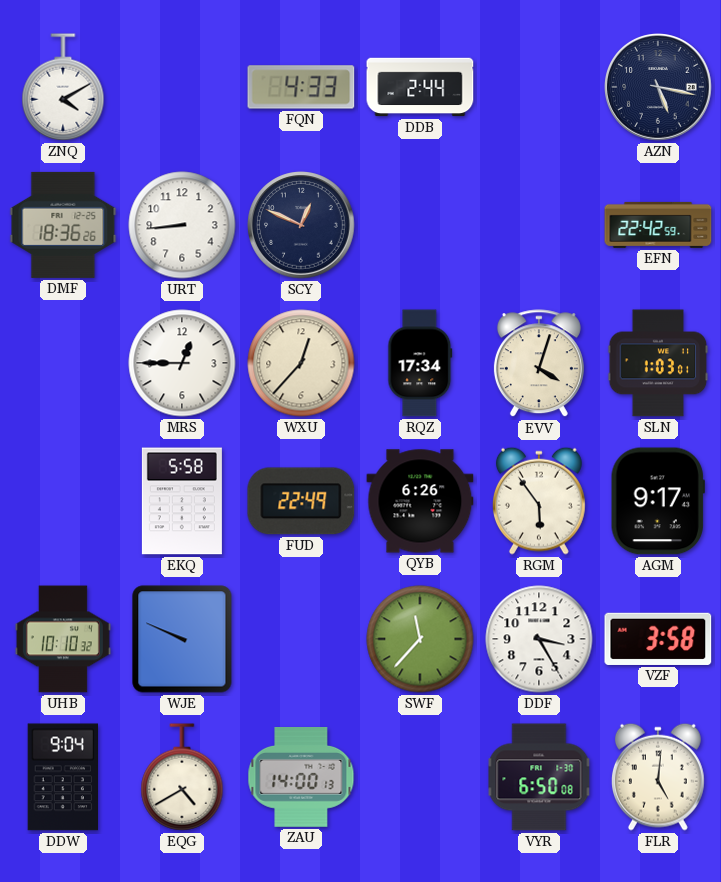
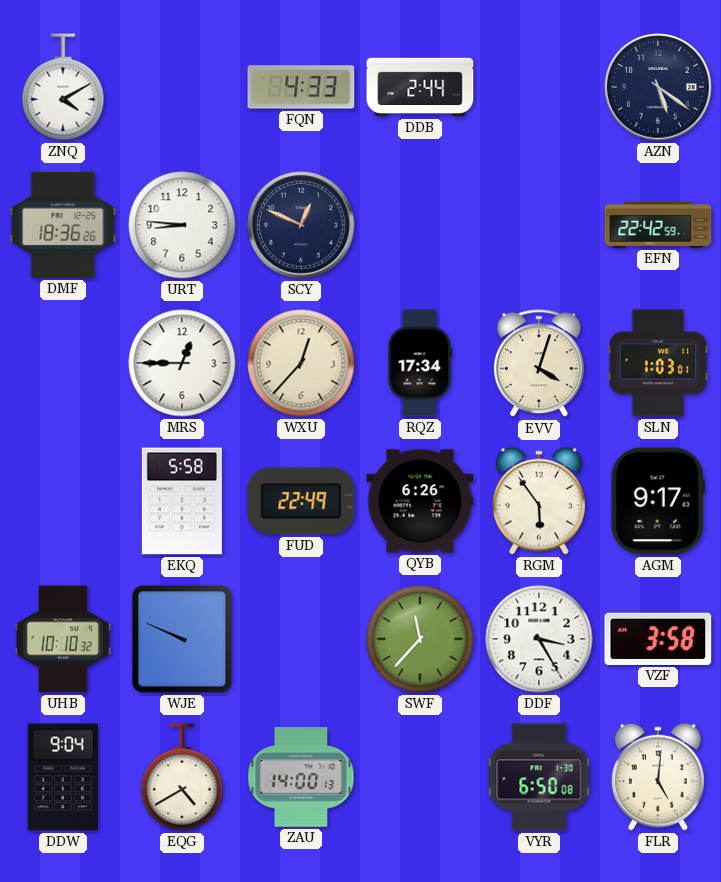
AZN: 5:17 -> 5:21
URT: 8:44 -> 8:46
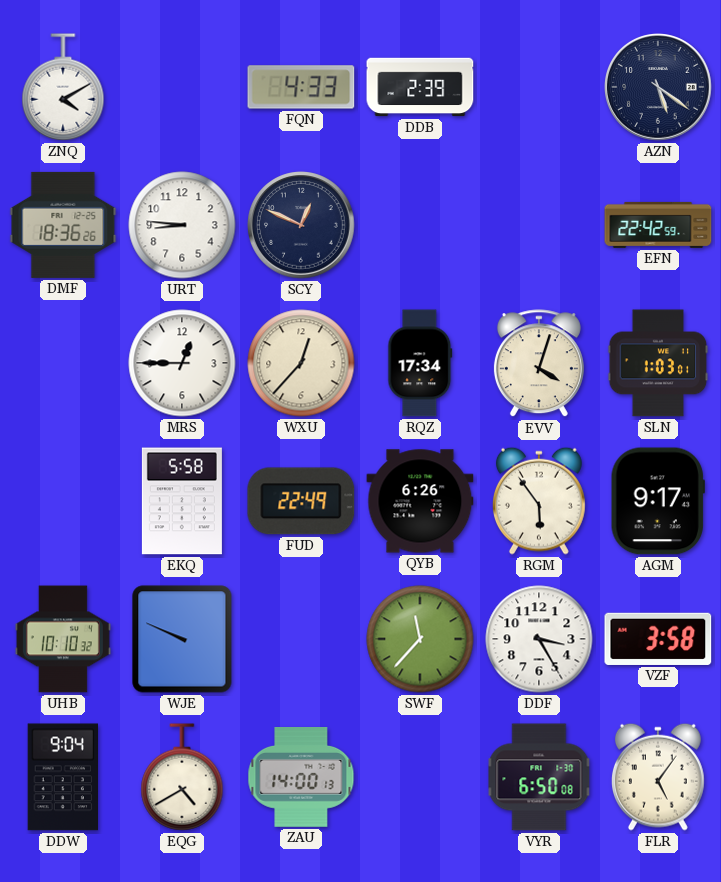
DDB: 2:44 -> 2:39
FLR: 5:01 -> 5:06
